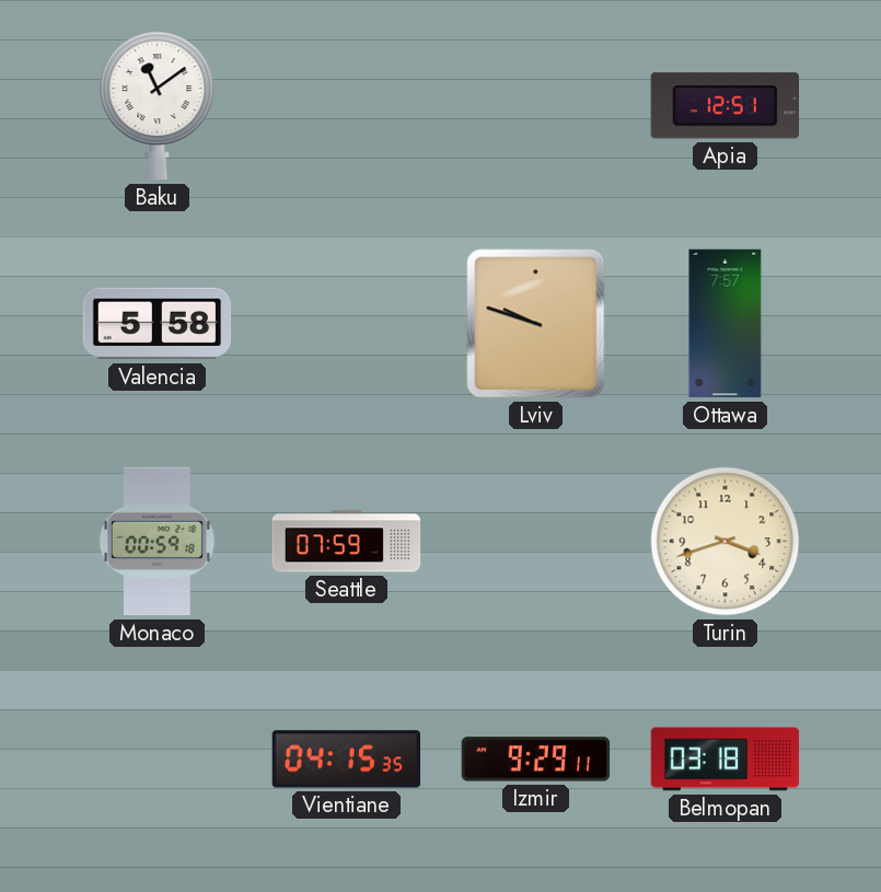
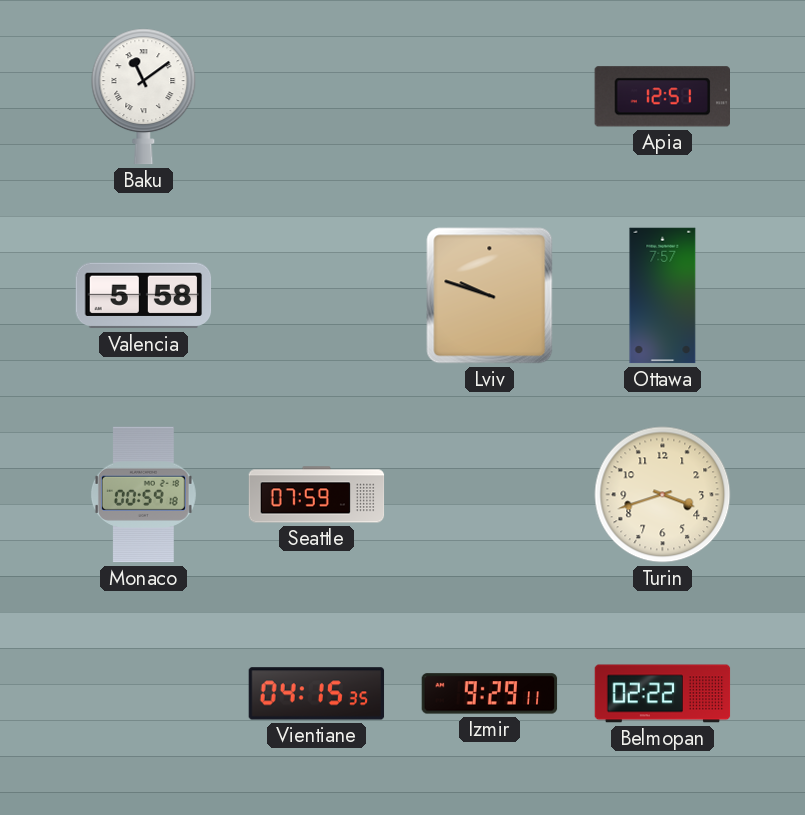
Belmopan: 03:18 -> 02:22
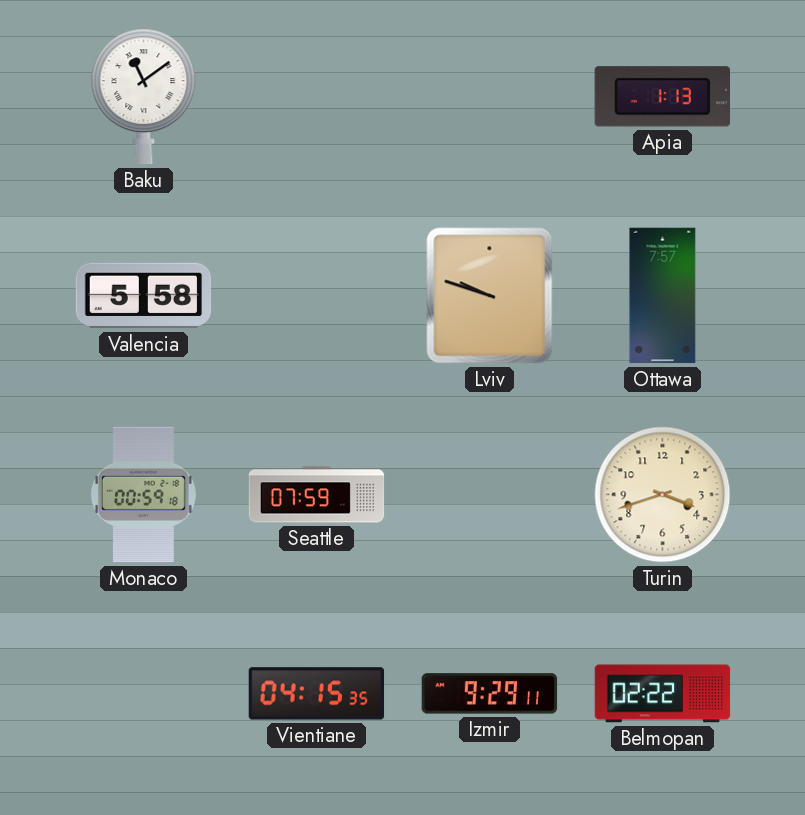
Apia: 12:51 -> 1:13
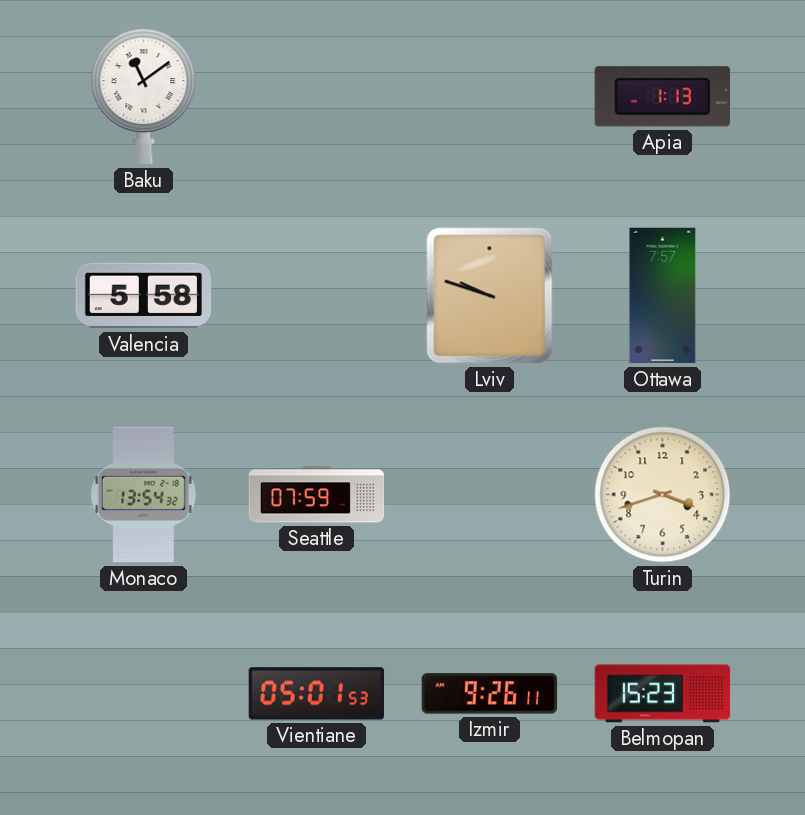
Monaco: 00:59 -> 13:54
Vientiane: 04:15 -> 05:01
Izmir: 9:29 -> 9:26
Belmopan: 02:22 -> 15:23
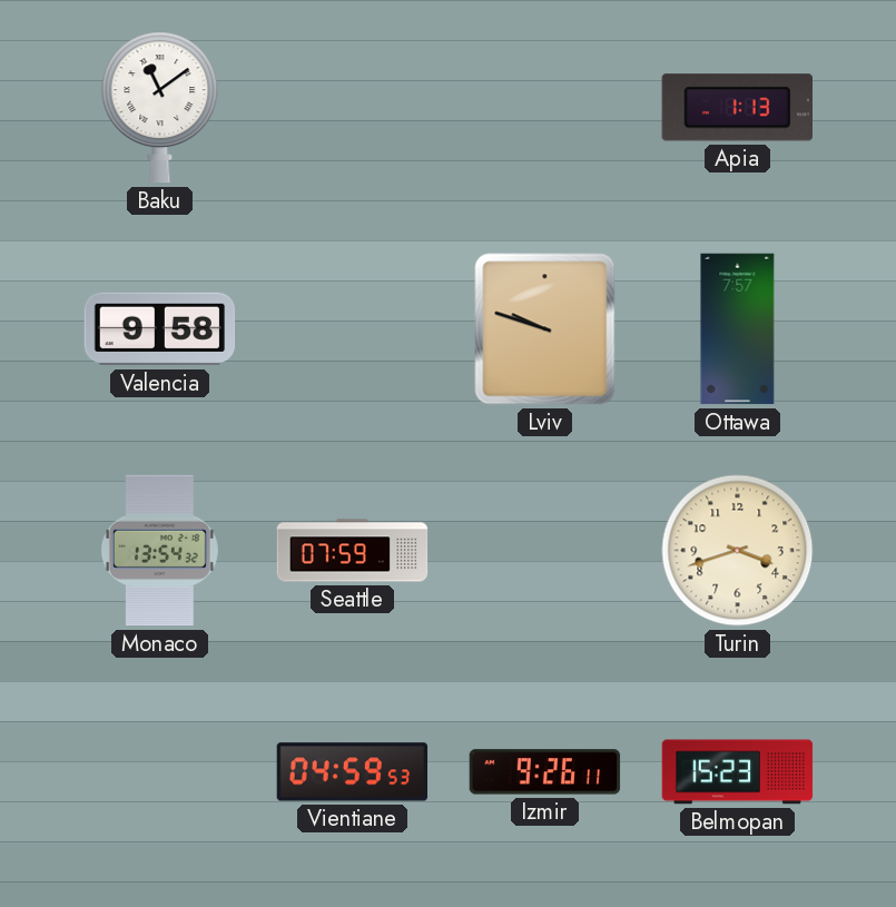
Valencia: 5:58 -> 9:58
Vientiane: 05:01 -> 04:59
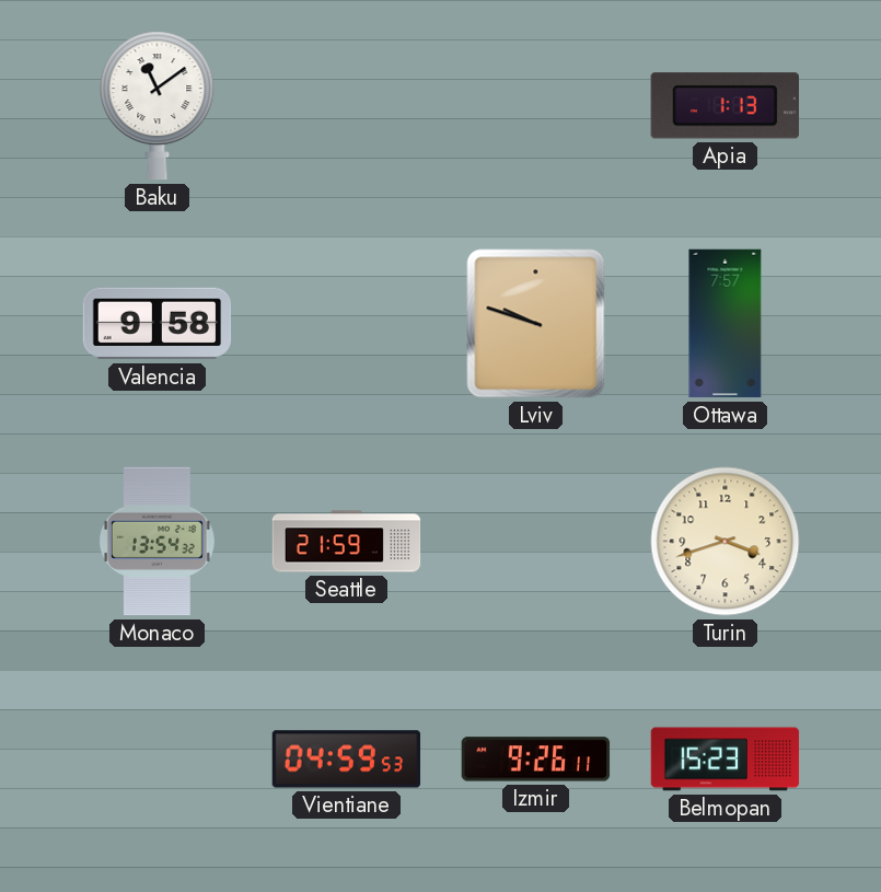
Seattle: 07:59 -> 21:59
